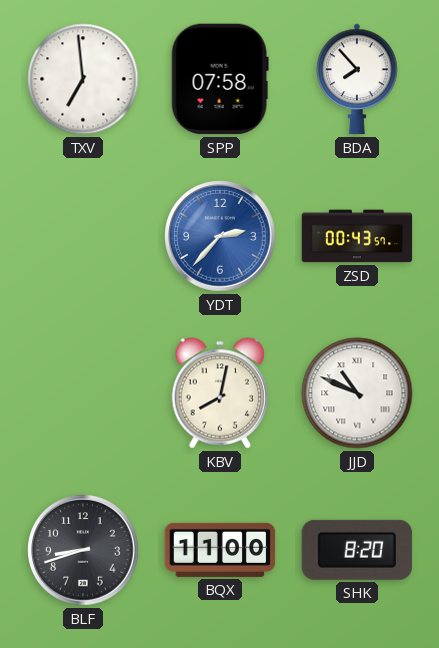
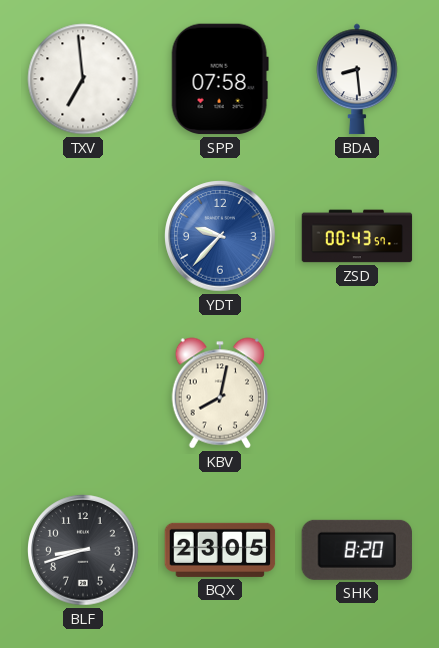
BDA: 7:53 -> 8:29
YDT: 2:37 -> 9:37
JJD: 10:49 -> none
BQX: 11:00 -> 23:05
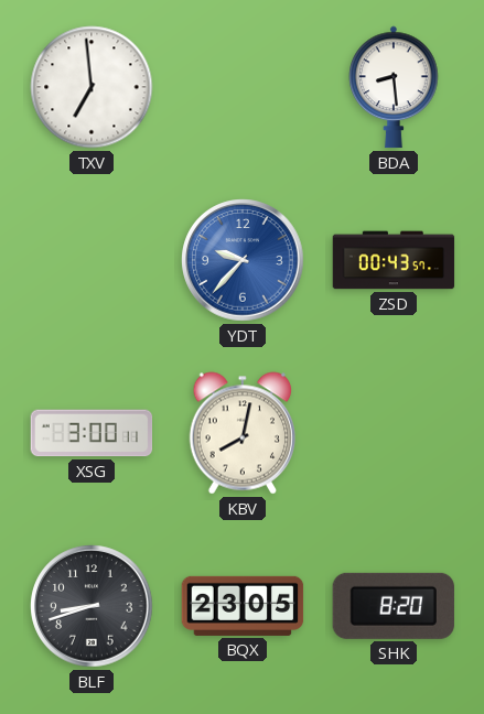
SPP: 07:58 -> none
XSG: none -> 3:00
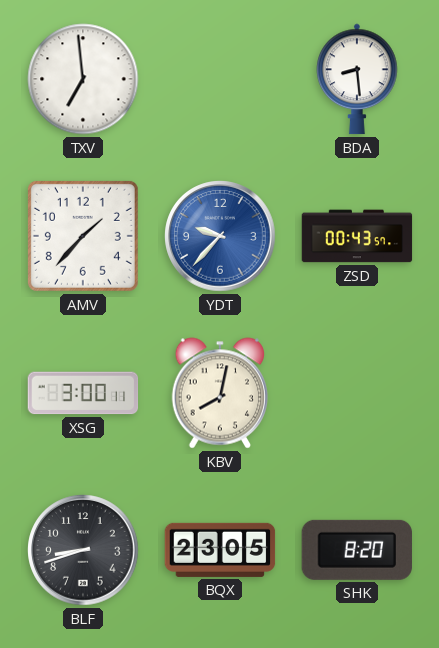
AMV: none -> 1:37
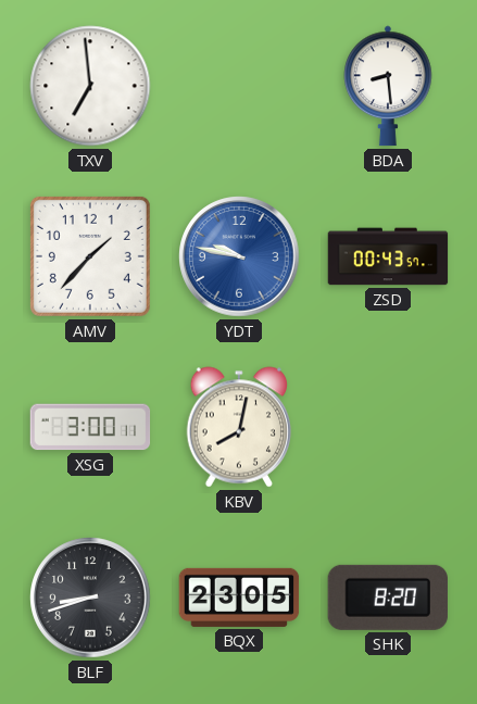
YDT: 9:37 -> 9:47
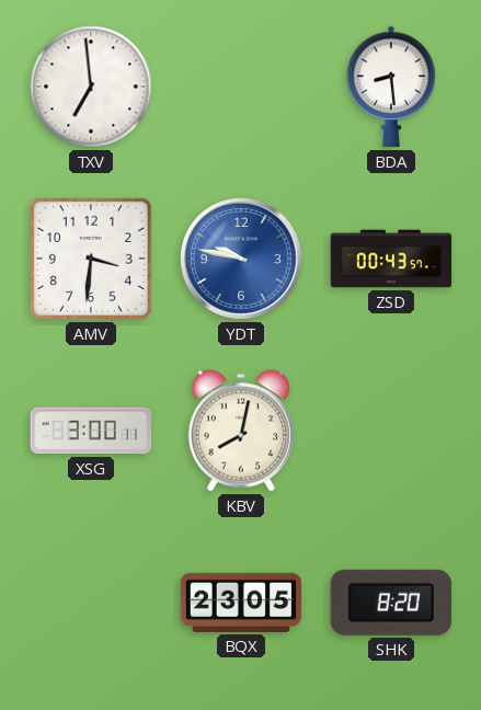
AMV: 1:37 -> 3:31
BLF: 8:42 -> none
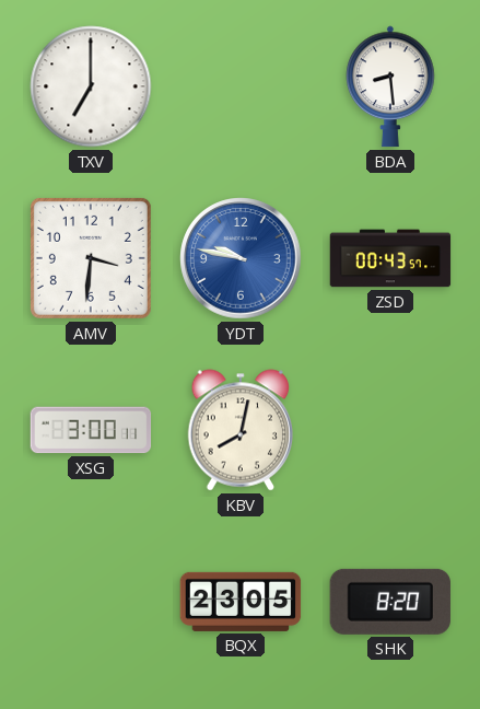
TXV: 6:59 -> 7:00
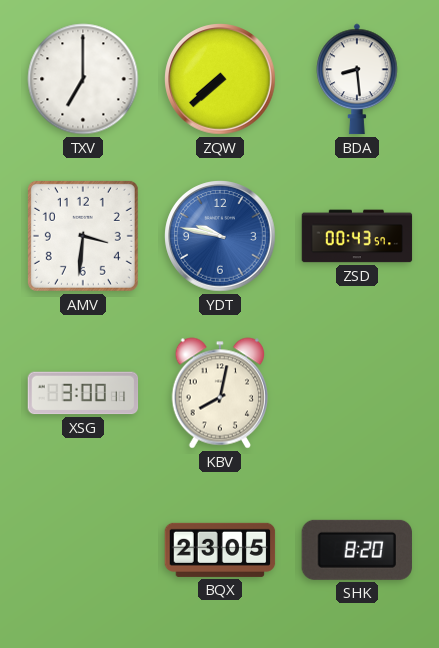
ZQW: none -> 7:38
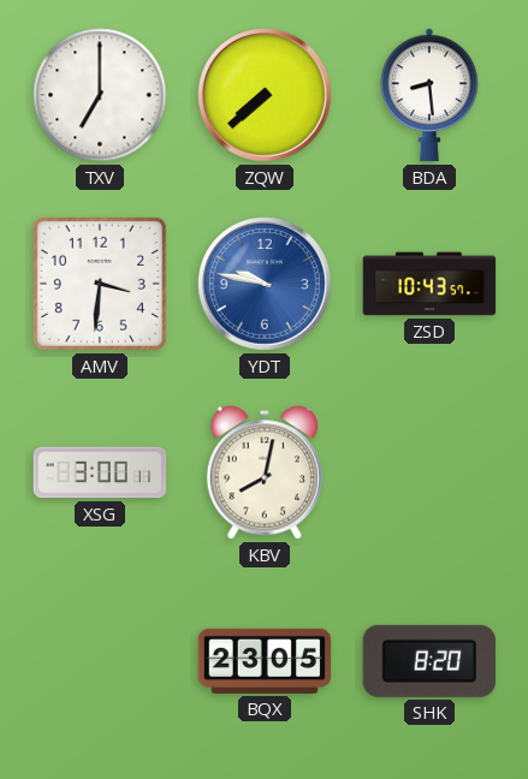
ZSD: 00:43 -> 10:43
